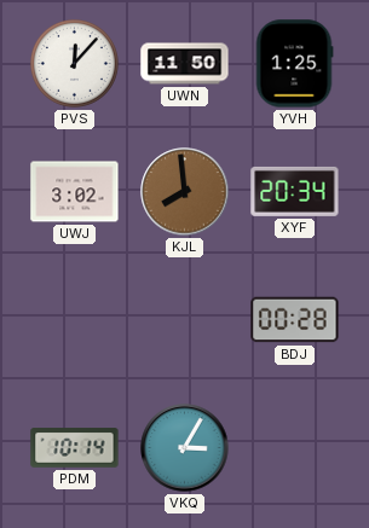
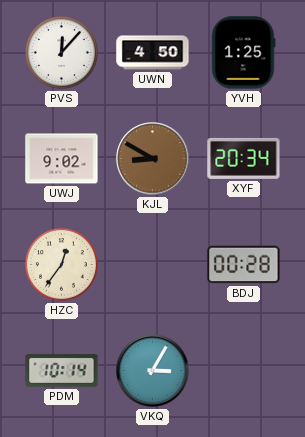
UWN: 11:50 -> 4:50
UWJ: 3:02 -> 9:02
KJL: 7:59 -> 8:50
HZC: none -> 12:36
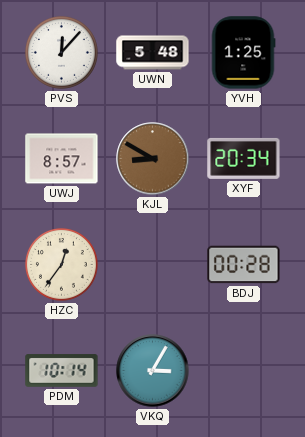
UWN: 4:50 -> 5:48
UWJ: 9:02 -> 8:57
